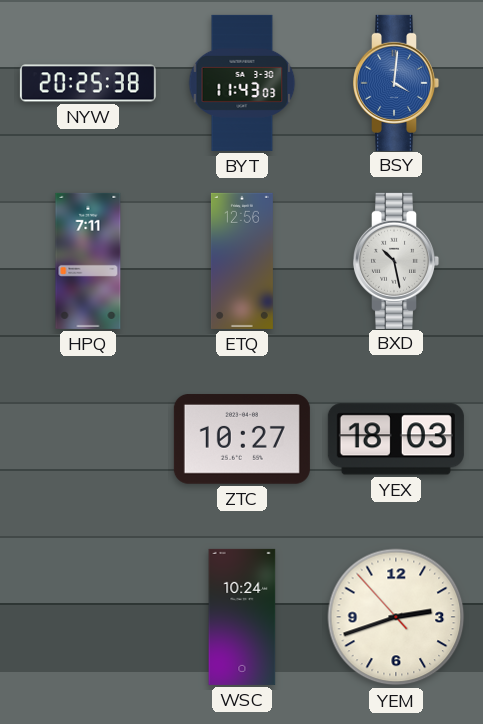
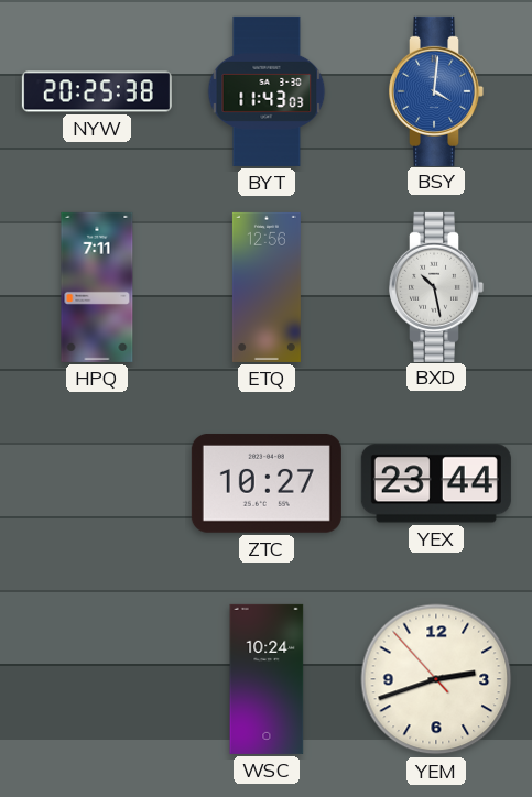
YEX: 18:03 -> 23:44
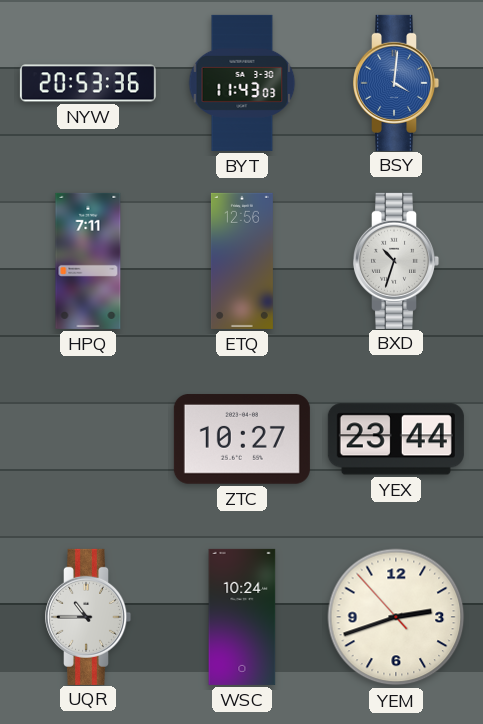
NYW: 20:25 -> 20:53
BXD: 10:28 -> 10:33
UQR: none -> 10:45
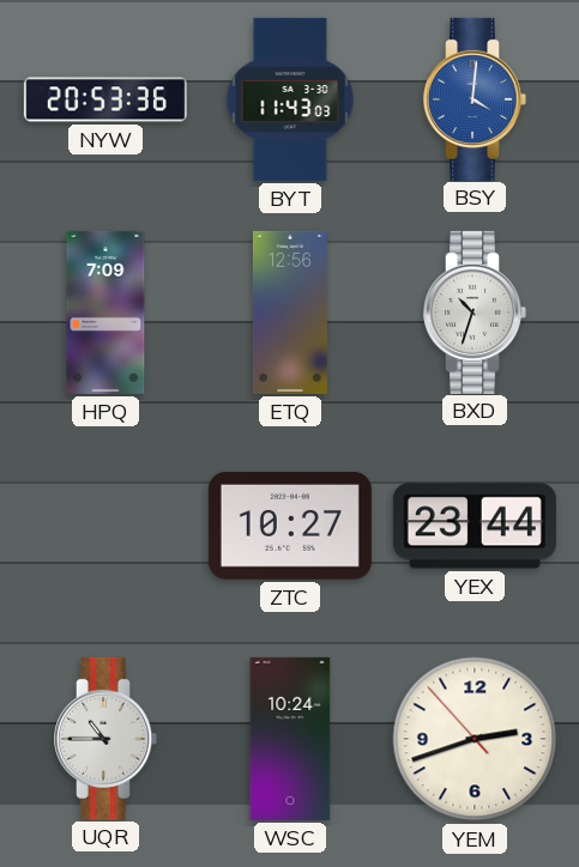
HPQ: 7:11 -> 7:09
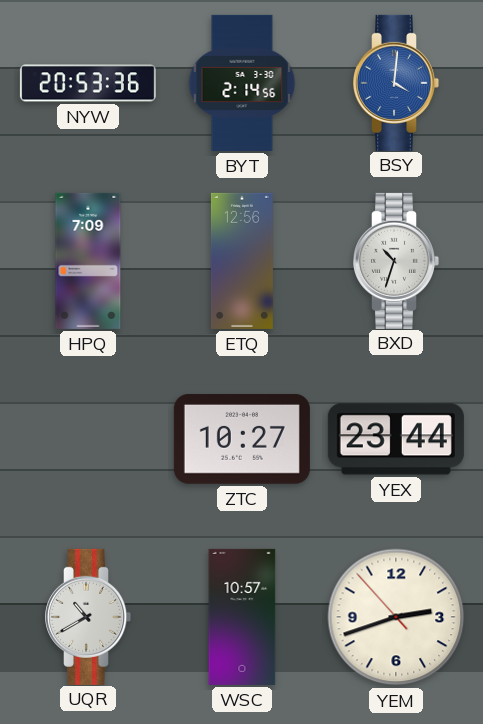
BYT: 11:43 -> 2:14
UQR: 10:45 -> 10:40
WSC: 10:24 -> 10:57
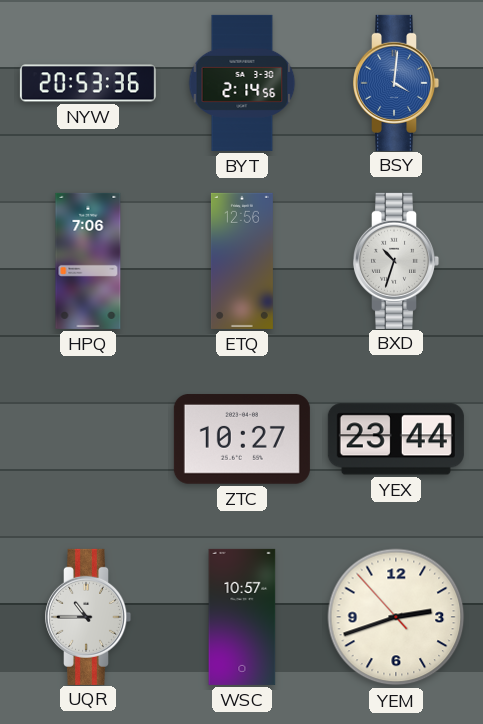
HPQ: 7:09 -> 7:06
UQR: 10:40 -> 10:45
